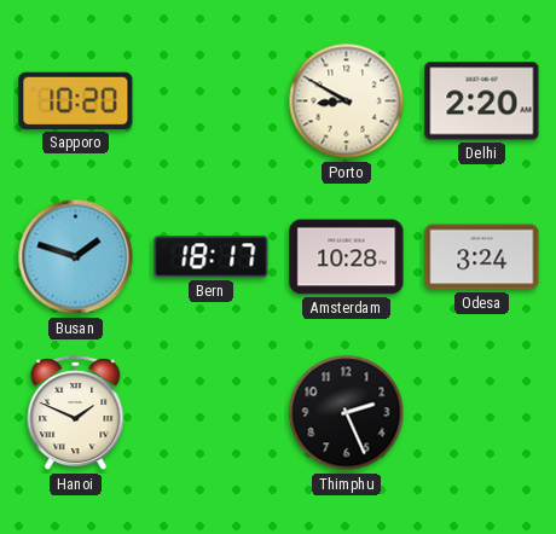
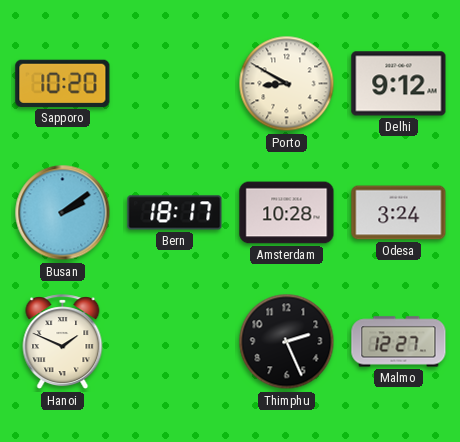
Delhi: 2:20 -> 9:12
Busan: 1:48 -> 2:09
Malmo: none -> 12:27
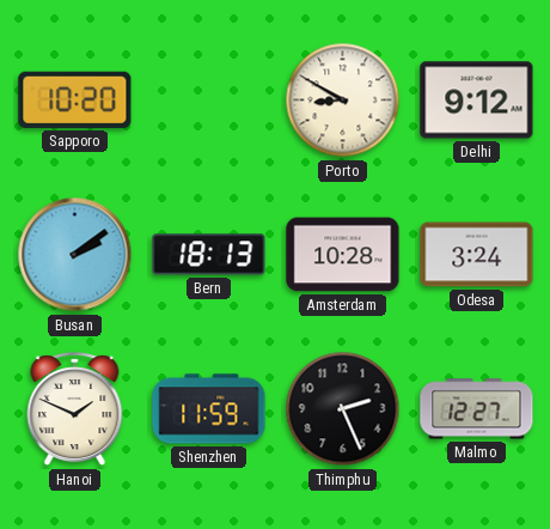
Bern: 18:17 -> 18:13
Shenzhen: none -> 11:59
